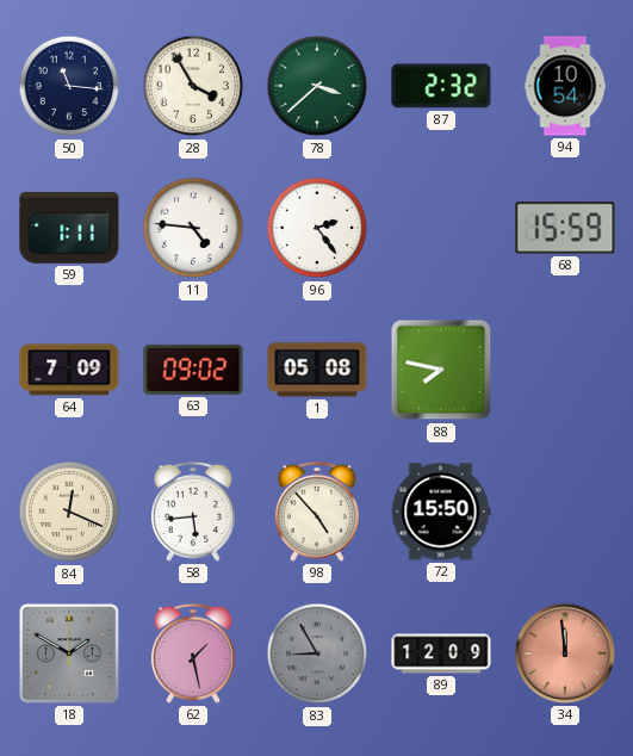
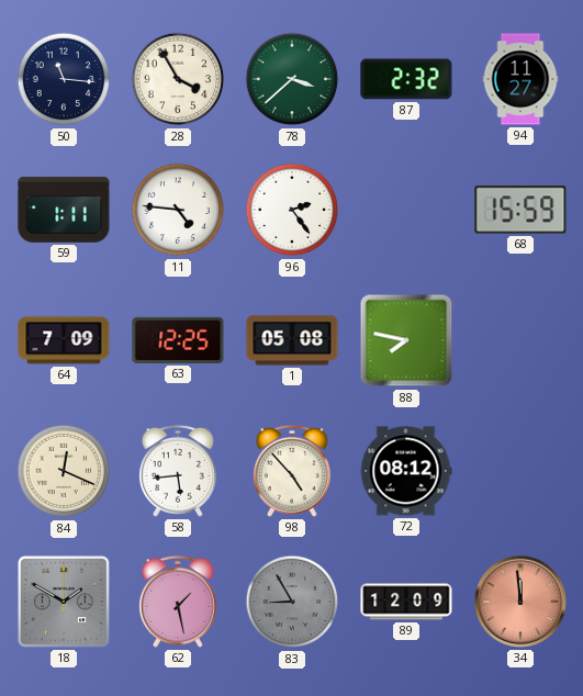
94: 10:54 -> 11:27
63: 09:02 -> 12:25
72: 15:50 -> 08:12
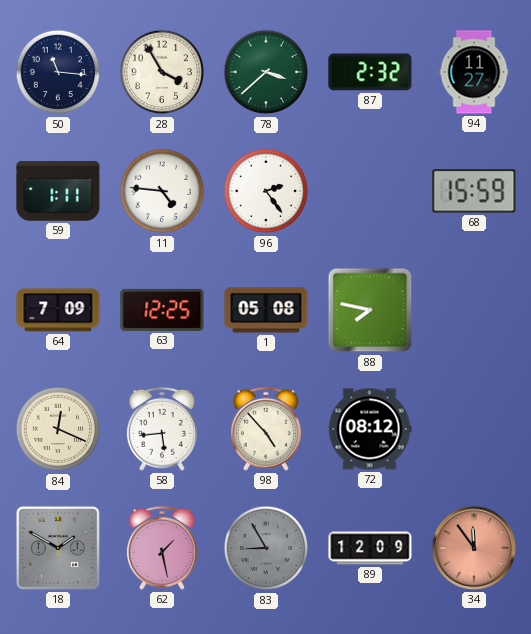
34: 11:59 -> 11:54
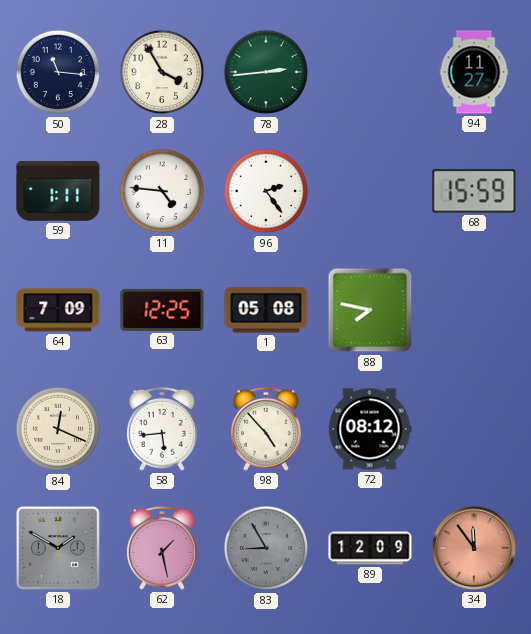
78: 3:38 -> 2:44
87: 2:32 -> none
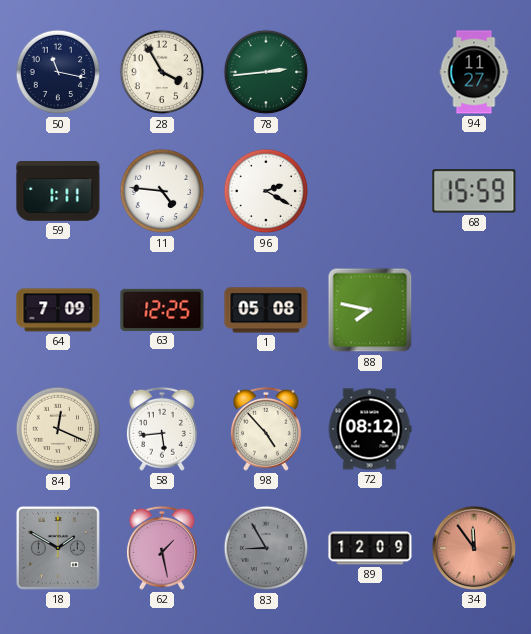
50: 11:16 -> 11:17
96: 2:24 -> 2:20
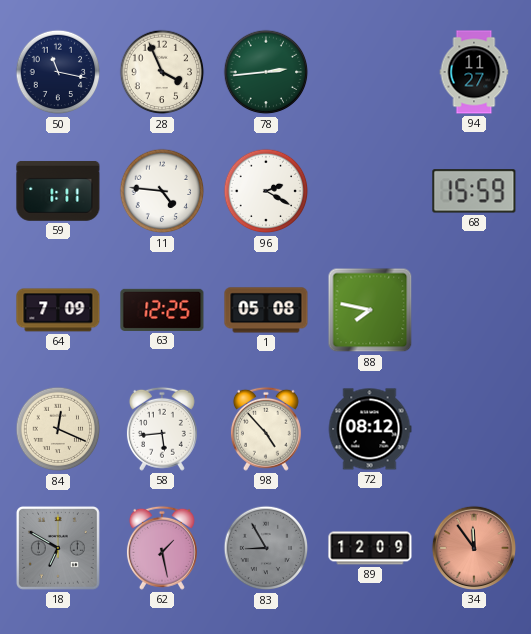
28: 3:55 -> 3:56
18: 1:50 -> 6:50
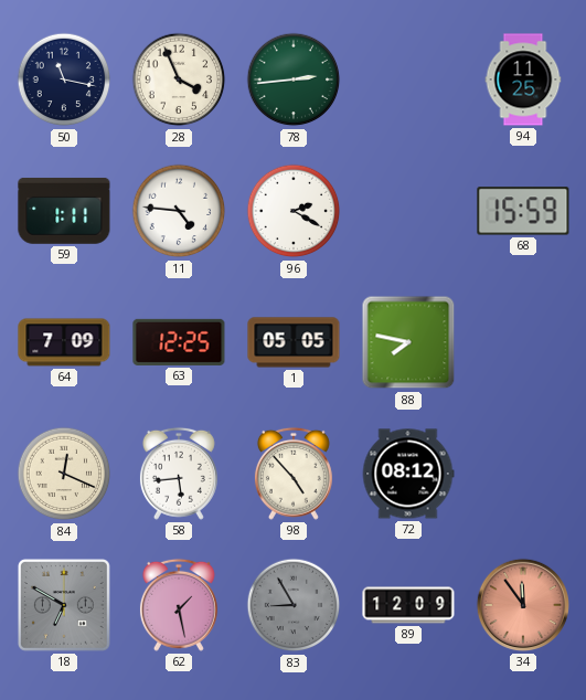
94: 11:27 -> 11:25
1: 05:08 -> 05:05
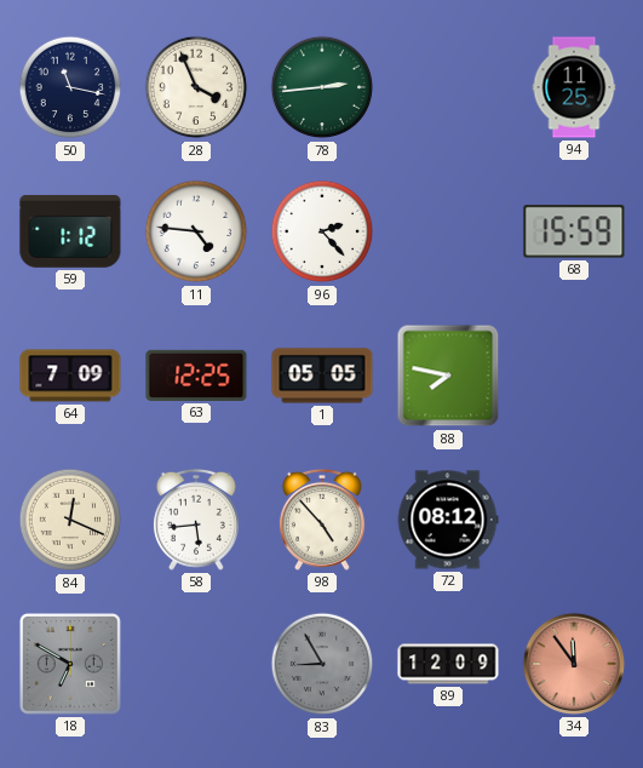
59: 1:11 -> 1:12
96: 2:20 -> 2:23
62: 1:28 -> none
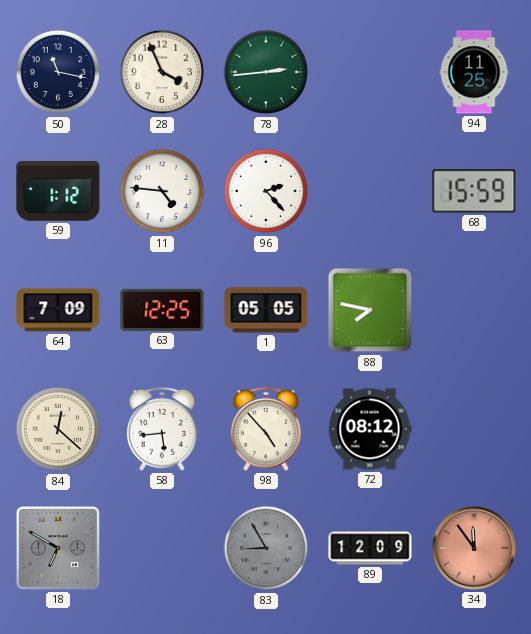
84: 12:19 -> 12:22
